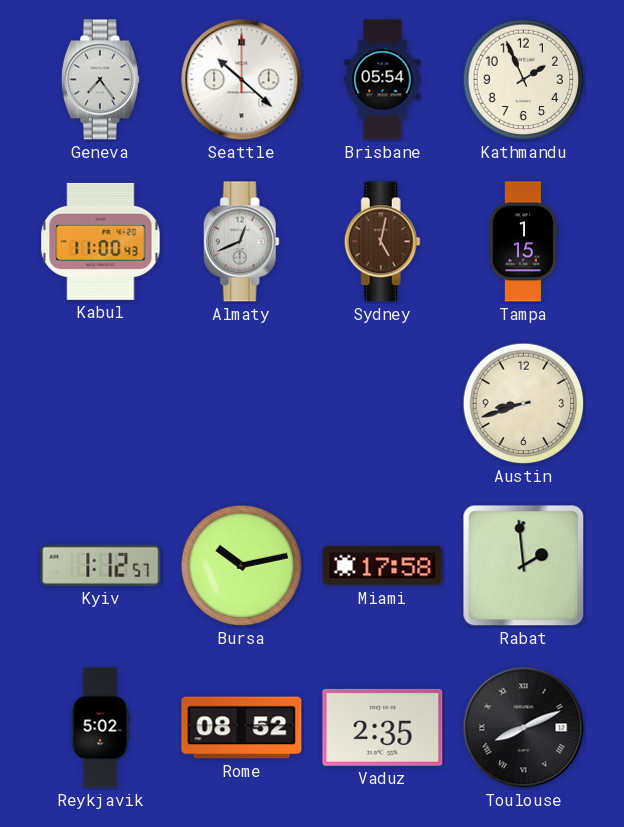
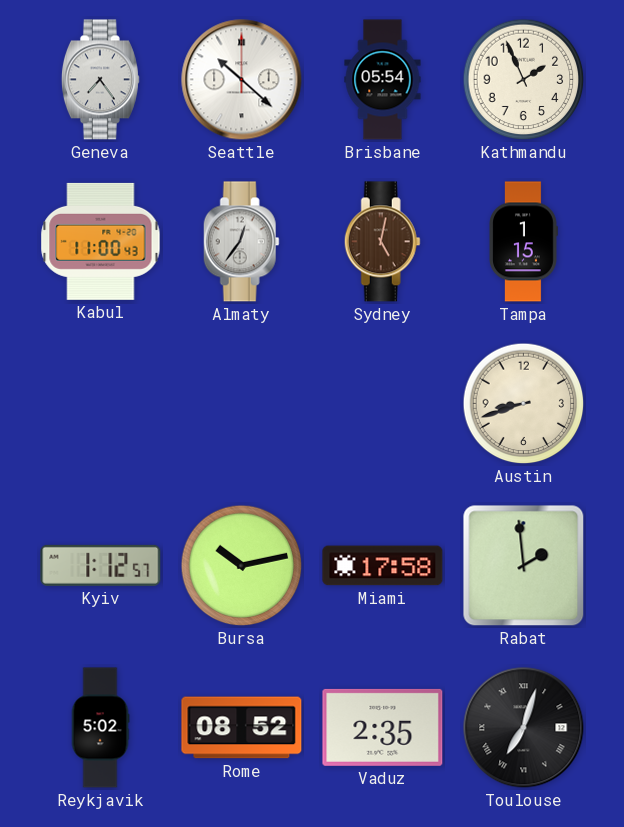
Almaty: 12:41 -> 12:36
Toulouse: 8:11 -> 7:03
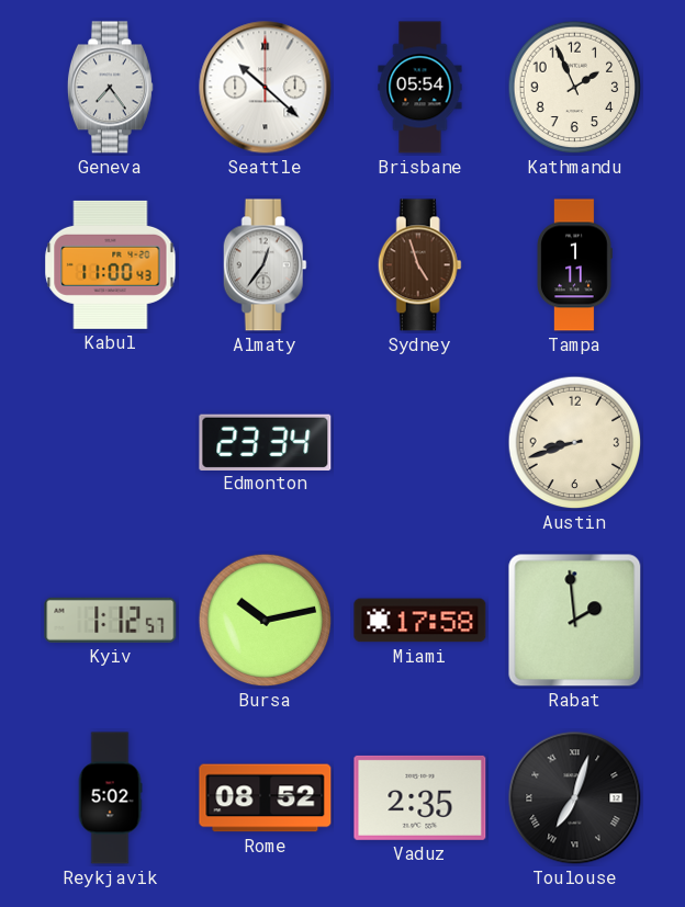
Sydney: 5:02 -> 4:57
Tampa: 1:15 -> 1:11
Edmonton: none -> 23:34
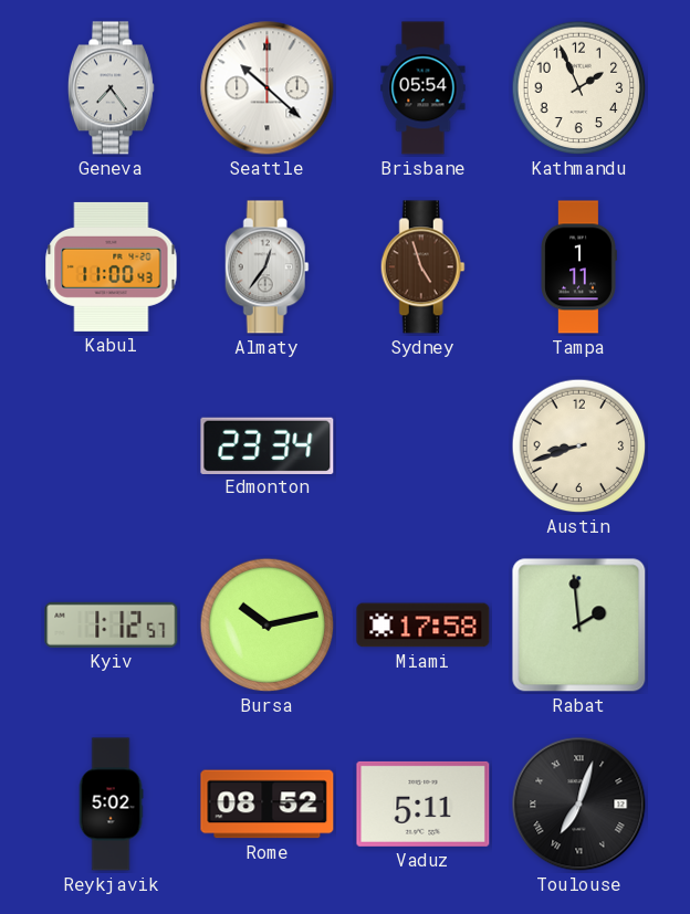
Vaduz: 2:35 -> 5:11
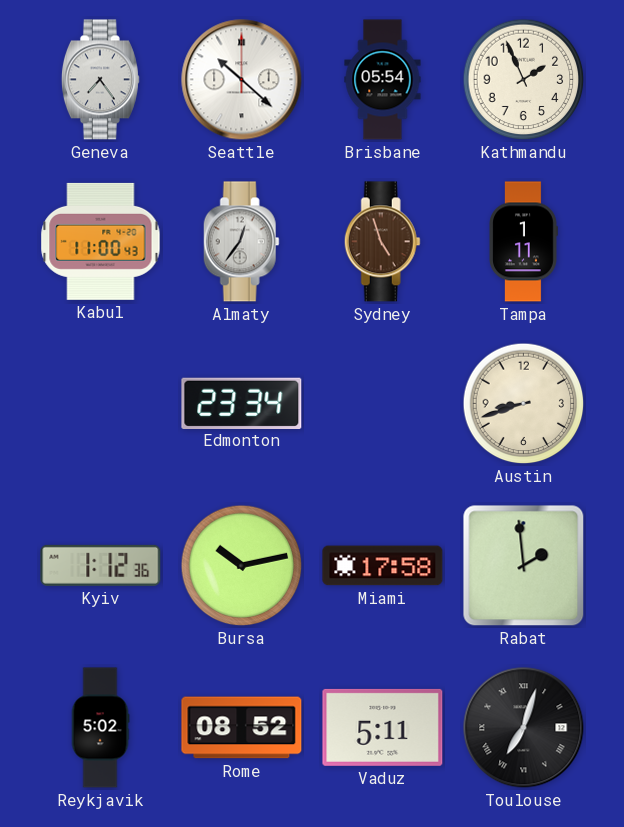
Kyiv: 1:12:57 -> 1:12:36
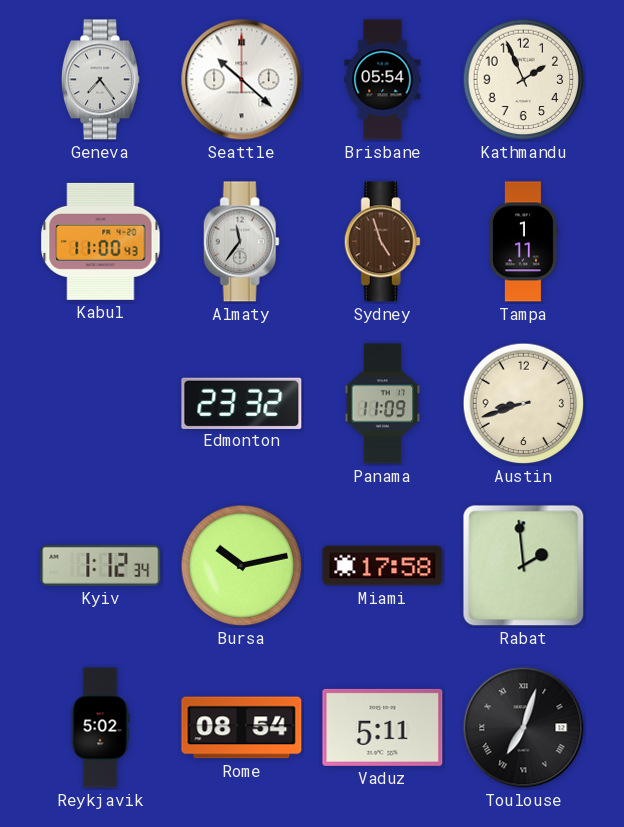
Almaty: 12:36 -> 11:36
Edmonton: 23:34 -> 23:32
Panama: none -> 11:09
Kyiv: 1:12:36 -> 1:12:34
Rome: 08:52 -> 08:54
